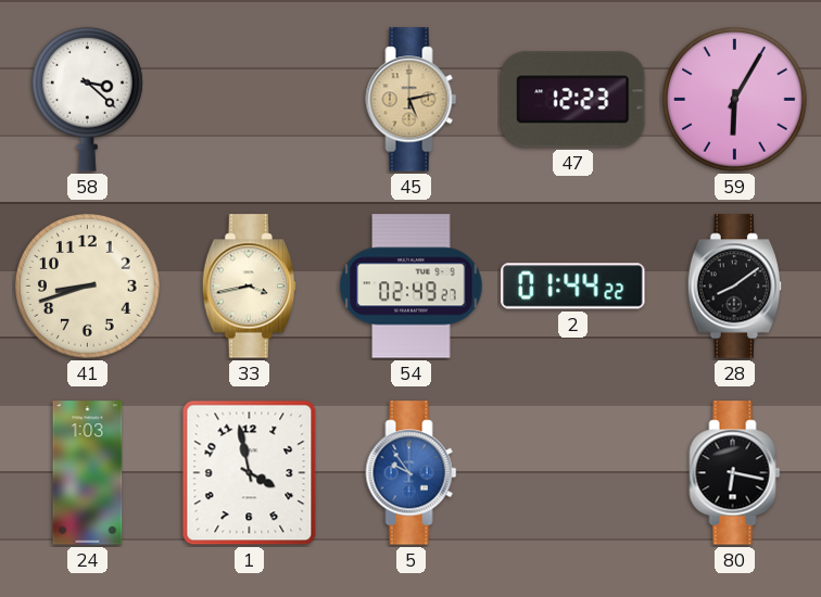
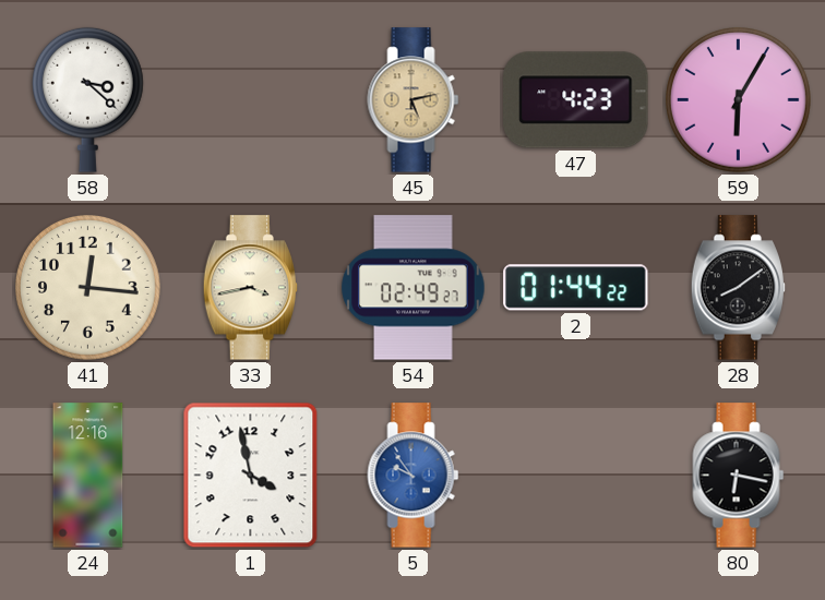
47: 12:23 -> 4:23
41: 8:42 -> 12:16
24: 1:03 -> 12:16
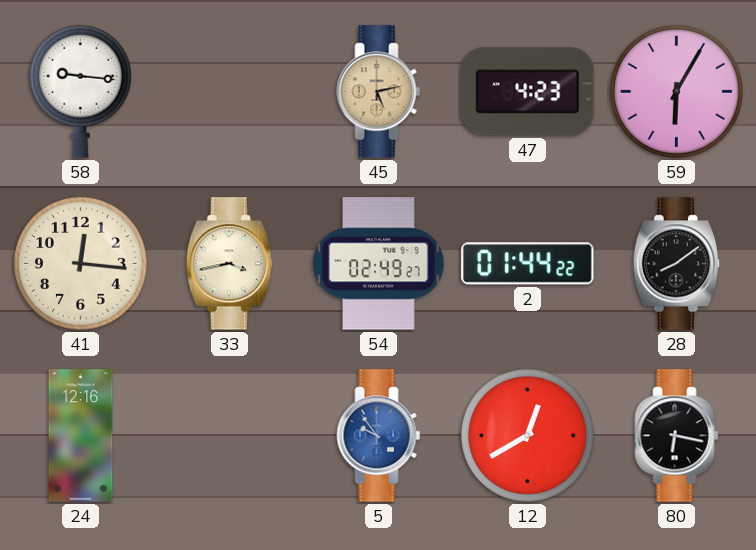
58: 3:22 -> 9:16
1: 3:58 -> none
12: none -> 12:40
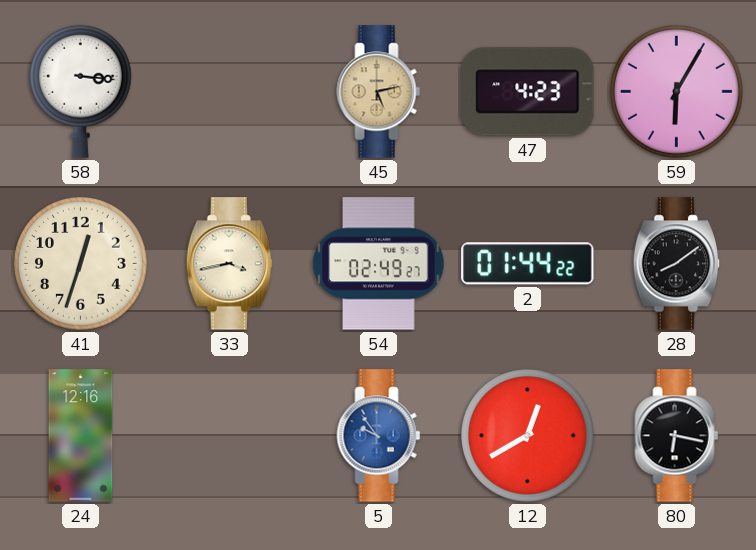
58: 9:16 -> 3:16
41: 12:16 -> 12:33
